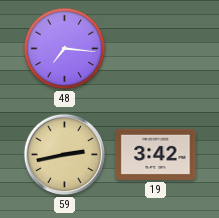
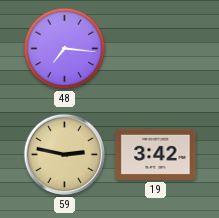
59: 2:43 -> 2:47
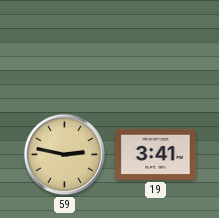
48: 7:16 -> none
19: 3:42 -> 3:41
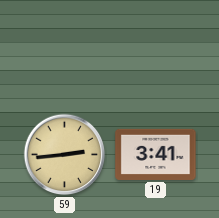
59: 2:47 -> 2:44
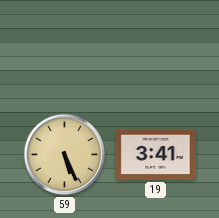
59: 2:44 -> 5:26
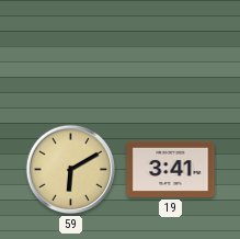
59: 5:26 -> 6:10
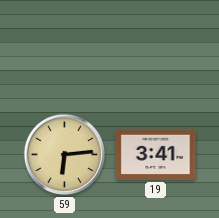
59: 6:10 -> 6:14
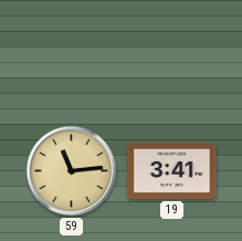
59: 6:14 -> 11:14
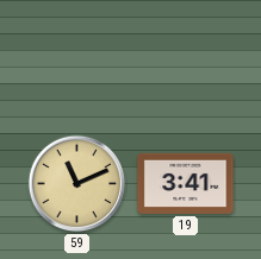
59: 11:14 -> 11:11
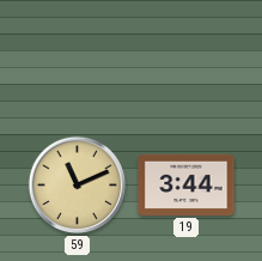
19: 3:41 -> 3:44
